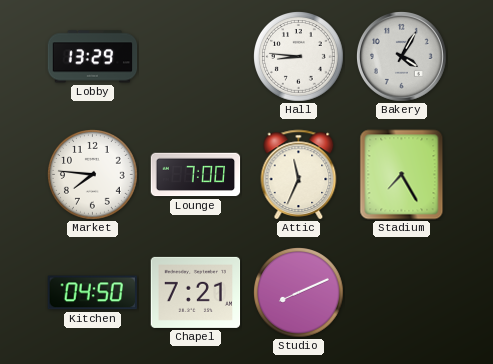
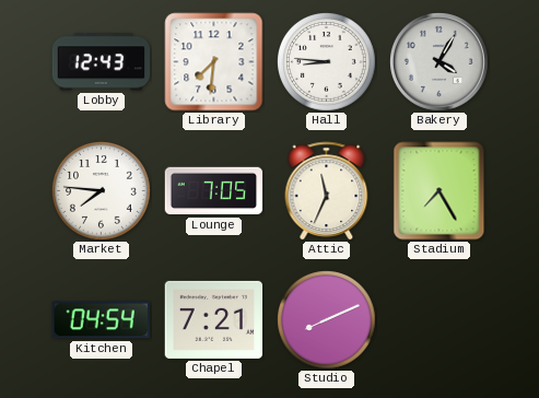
Lobby: 13:29 -> 12:43
Library: none -> 7:31
Lounge: 7:00 -> 7:05
Kitchen: 04:50 -> 04:54
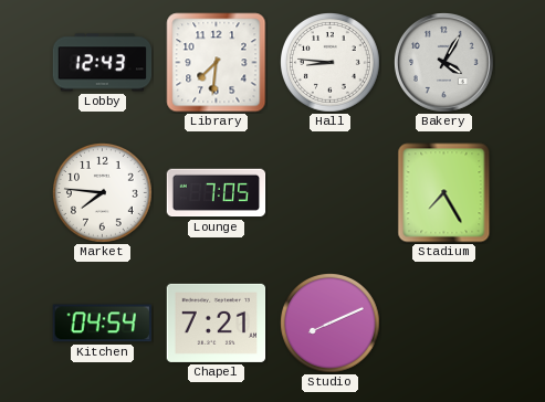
Attic: 11:34 -> none
